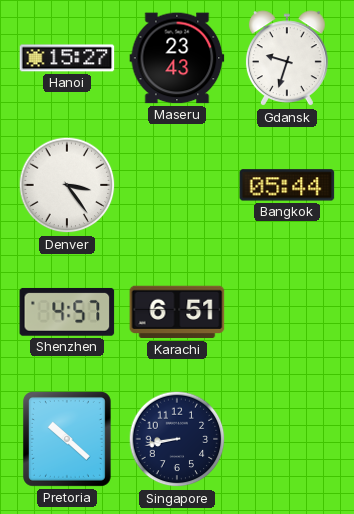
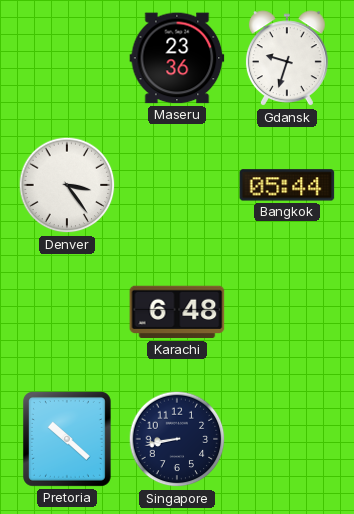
Hanoi: 15:27 -> none
Maseru: 23:43 -> 23:36
Shenzhen: 4:57 -> none
Karachi: 6:51 -> 6:48
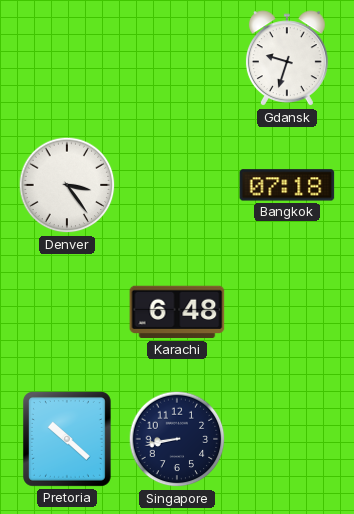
Maseru: 23:36 -> none
Bangkok: 05:44 -> 07:18
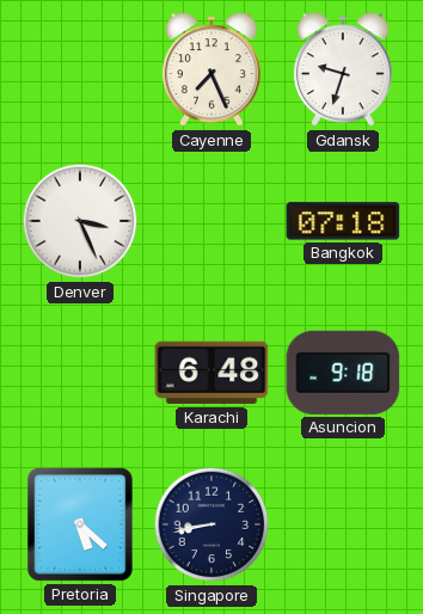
Cayenne: none -> 7:26
Denver: 3:24 -> 3:26
Asuncion: none -> 9:18
Pretoria: 10:22 -> 5:22
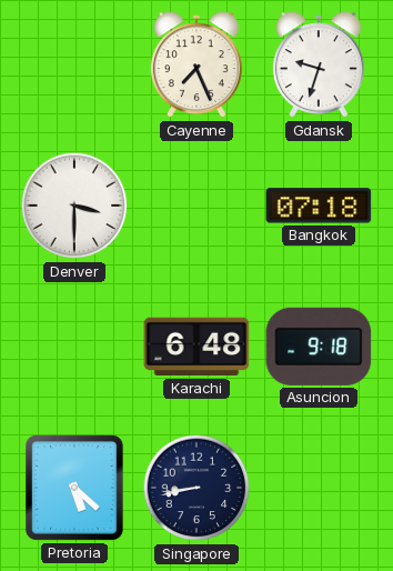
Denver: 3:26 -> 3:30
